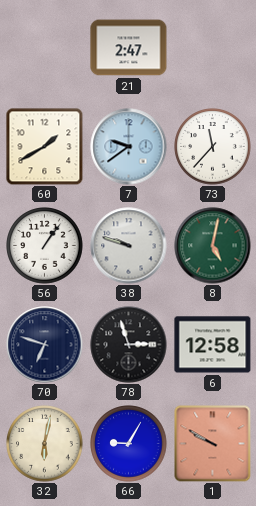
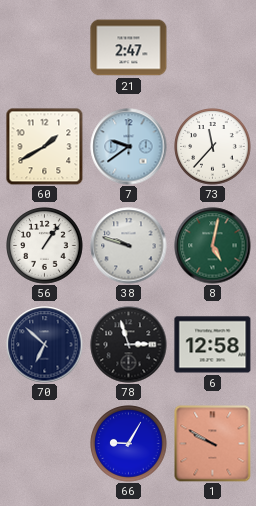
70: 6:48 -> 6:52
32: 6:02 -> none
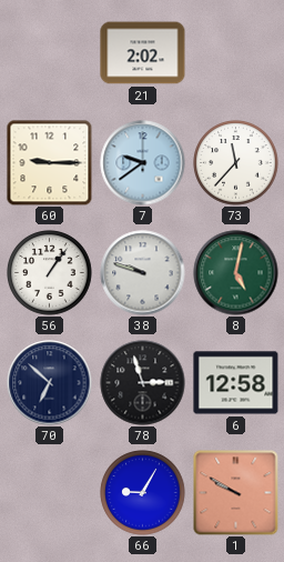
21: 2:47 -> 2:02
60: 1:40 -> 9:15
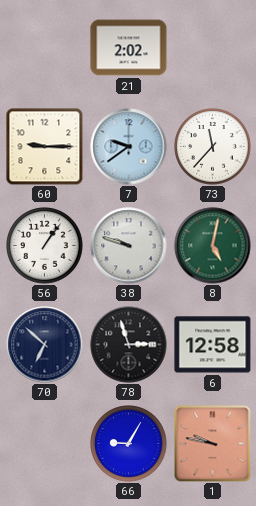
1: 9:50 -> 9:47
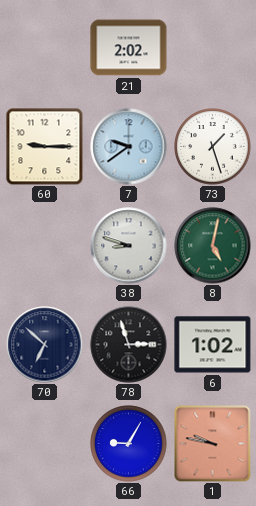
73: 11:37 -> 1:27
56: 1:06 -> none
38: 9:48 -> 8:48
6: 12:58 -> 1:02
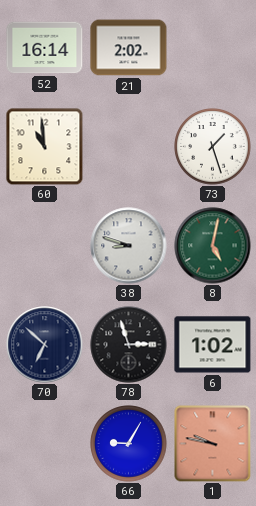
52: none -> 16:14
60: 9:15 -> 10:59
7: 9:39 -> none
